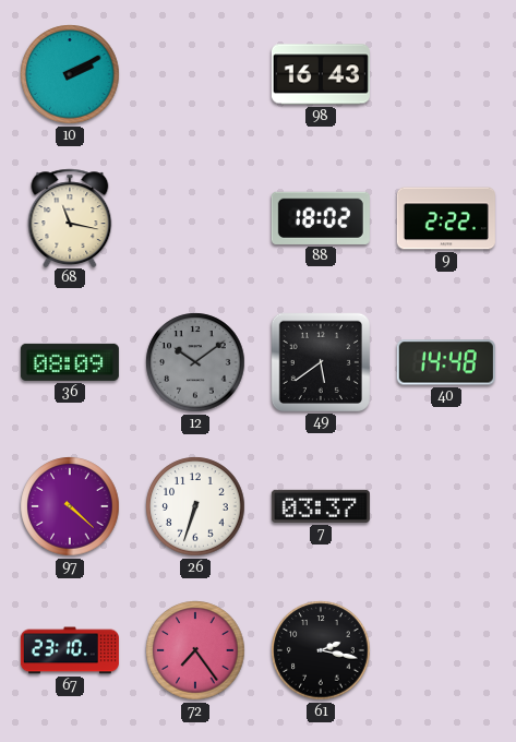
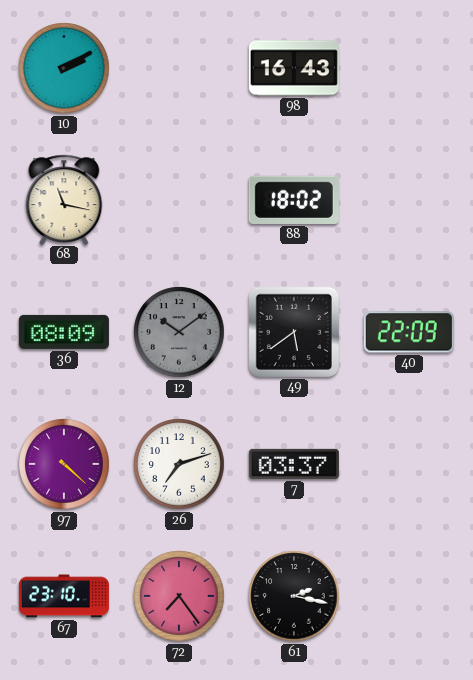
9: 2:22 -> none
40: 14:48 -> 22:09
26: 6:33 -> 7:12
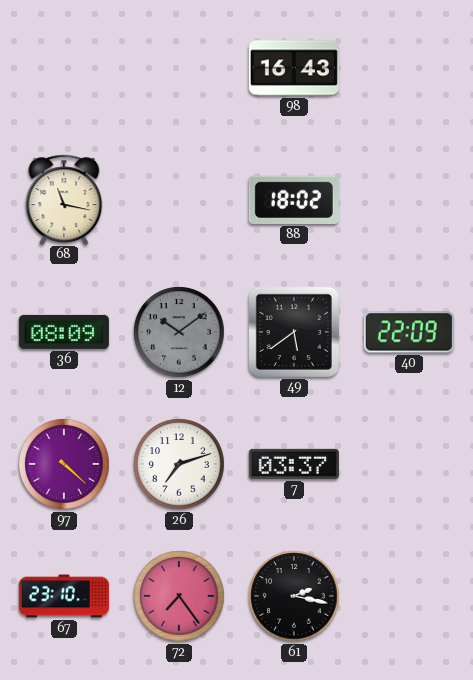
10: 2:10 -> none
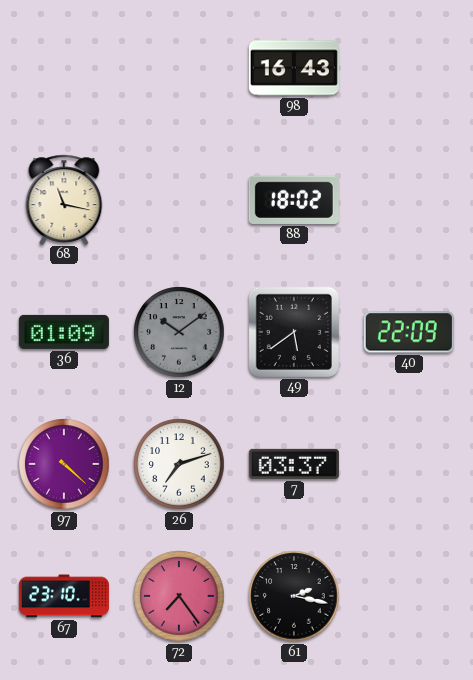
36: 08:09 -> 01:09
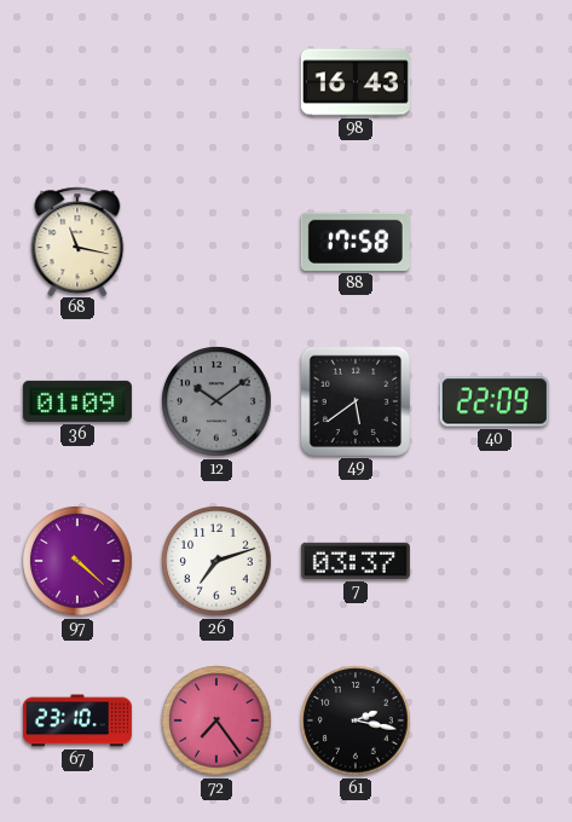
88: 18:02 -> 17:58
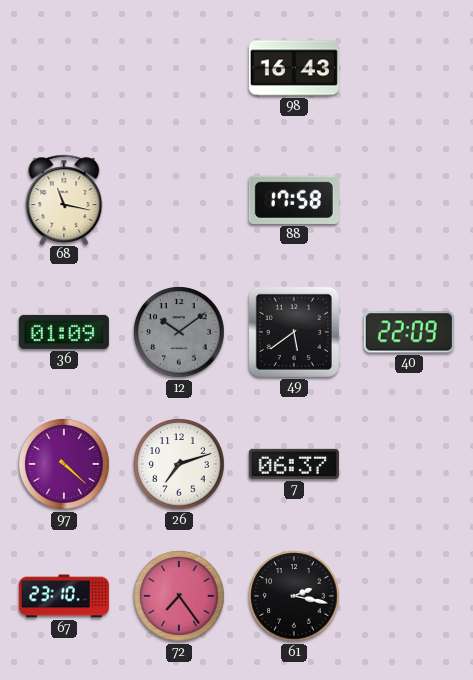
7: 03:37 -> 06:37
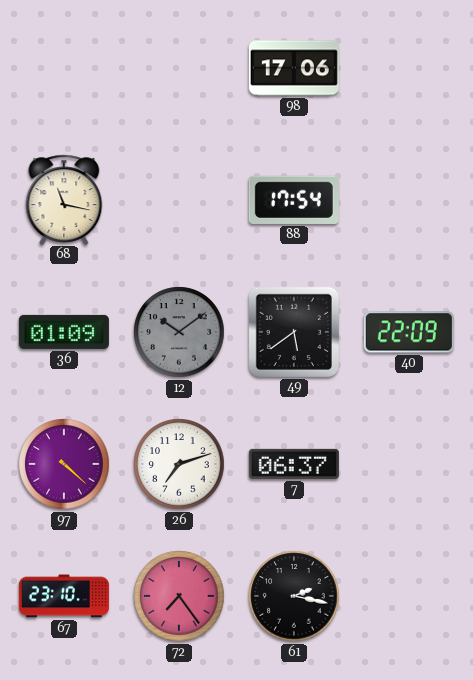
98: 16:43 -> 17:06
88: 17:58 -> 17:54
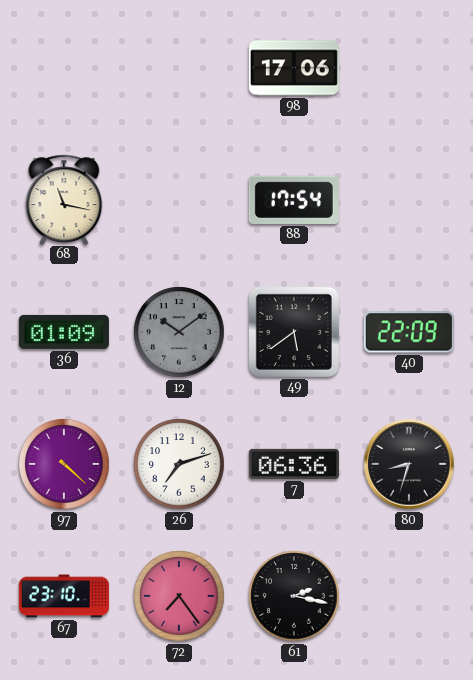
7: 06:37 -> 06:36
80: none -> 8:33
